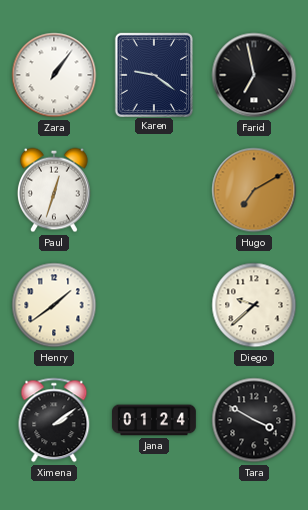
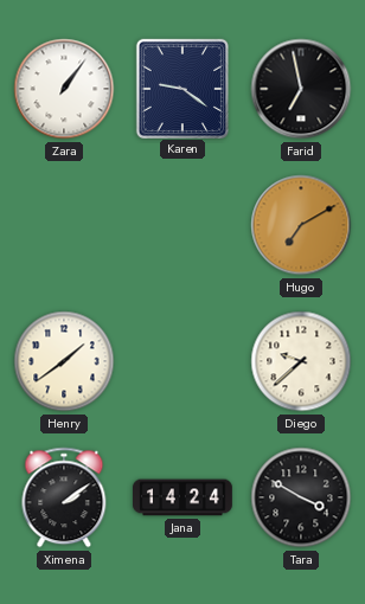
Paul: 12:33 -> none
Jana: 01:24 -> 14:24
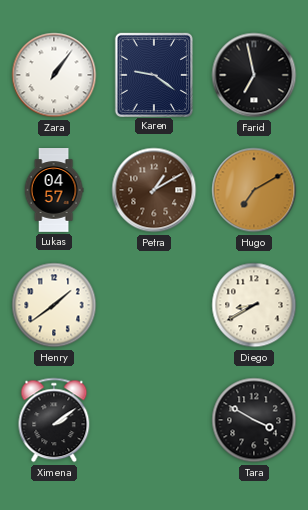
Lukas: none -> 04:57
Petra: none -> 1:10
Diego: 9:38 -> 8:40
Jana: 14:24 -> none
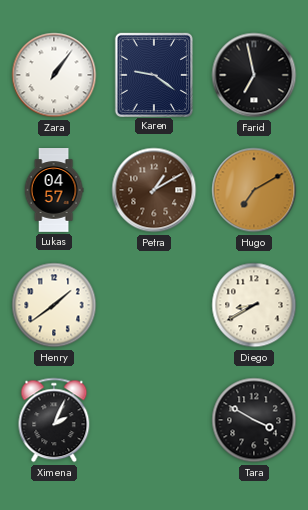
Ximena: 2:09 -> 2:04
